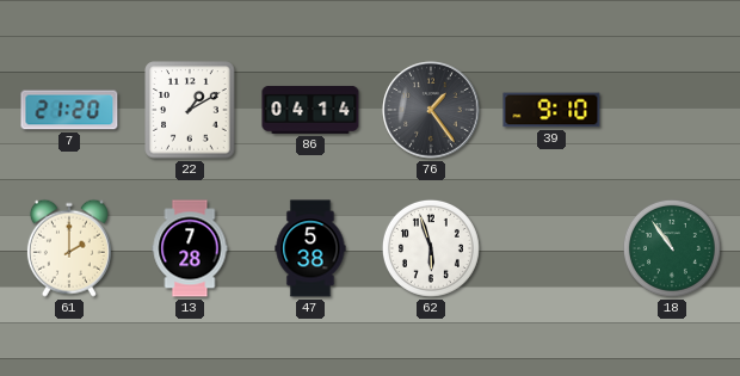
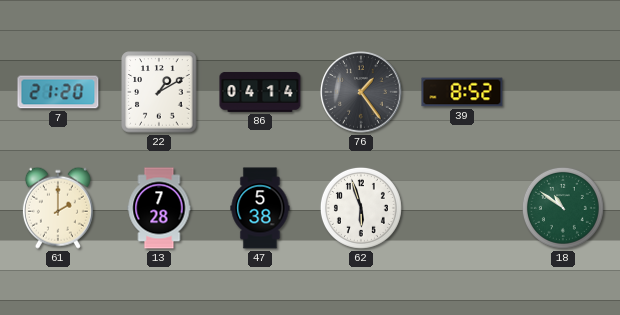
39: 9:10 -> 8:52
18: 10:54 -> 10:51
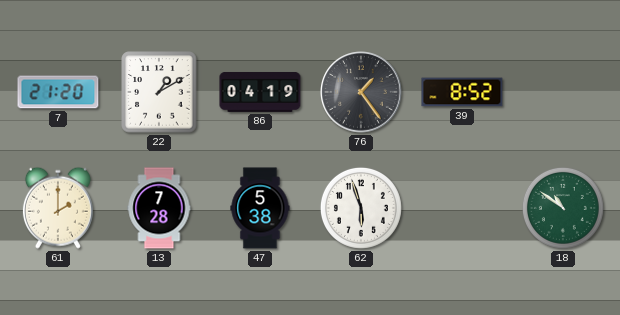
86: 04:14 -> 04:19
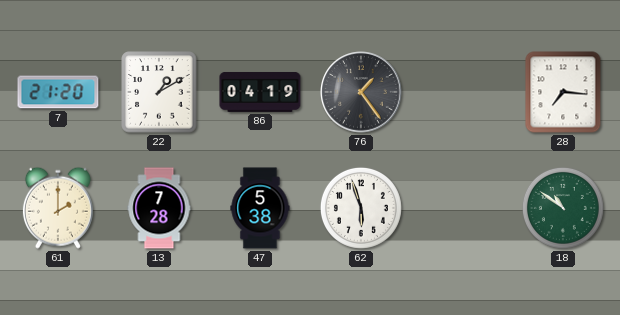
39: 8:52 -> none
28: none -> 7:16
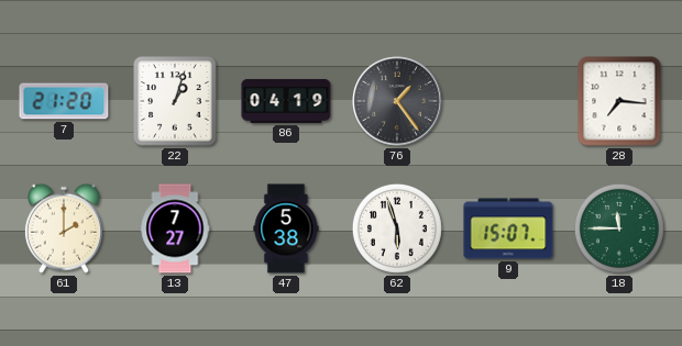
22: 1:10 -> 1:03
13: 7:28 -> 7:27
9: none -> 15:07
18: 10:51 -> 11:45
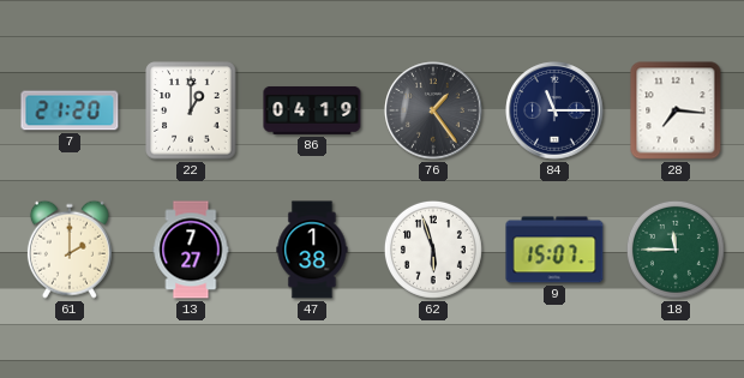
22: 1:03 -> 1:00
84: none -> 11:15
47: 5:38 -> 1:38
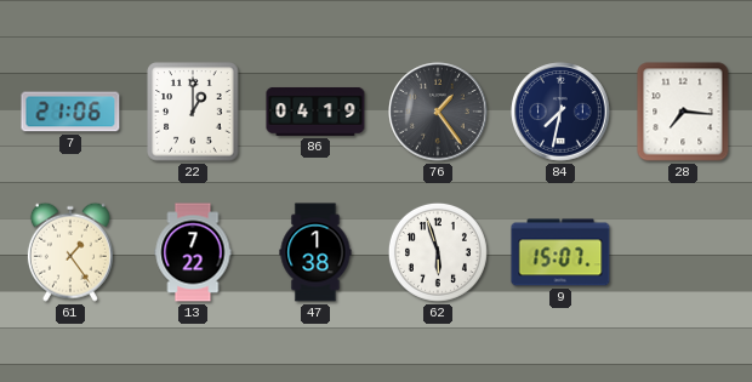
7: 21:20 -> 21:06
84: 11:15 -> 7:32
61: 2:00 -> 1:24
13: 7:27 -> 7:22
18: 11:45 -> none
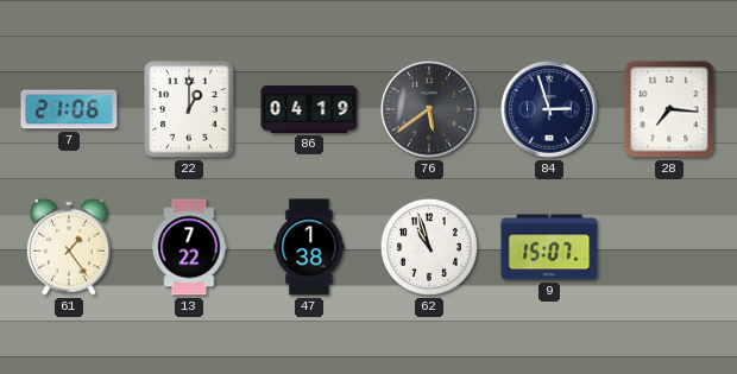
76: 1:24 -> 5:39
84: 7:32 -> 2:57
62: 5:57 -> 10:57
